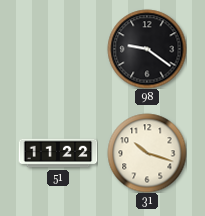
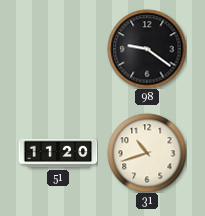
51: 11:22 -> 11:20
31: 10:18 -> 10:42
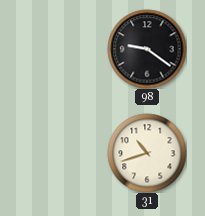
51: 11:20 -> none
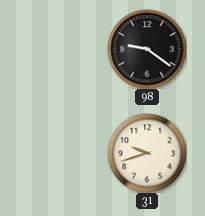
31: 10:42 -> 9:42
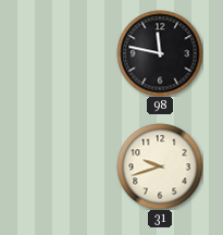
98: 9:21 -> 11:47
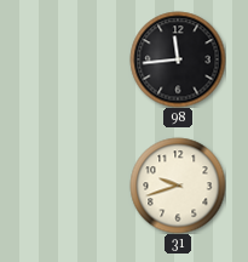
98: 11:47 -> 11:44
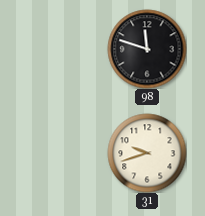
98: 11:44 -> 11:48
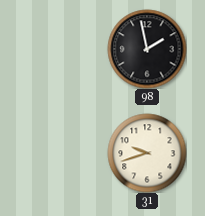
98: 11:48 -> 1:58
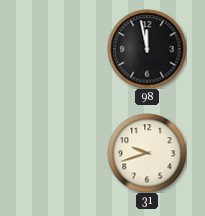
98: 1:58 -> 11:58
